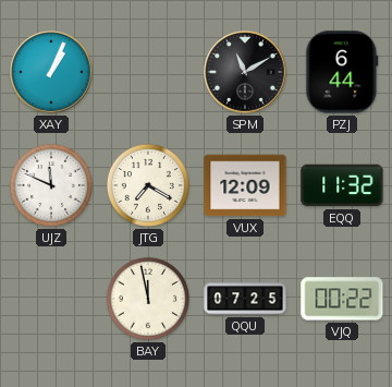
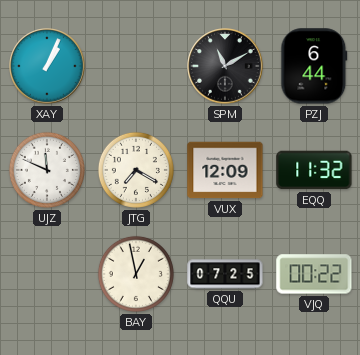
BAY: 11:58 -> 12:58
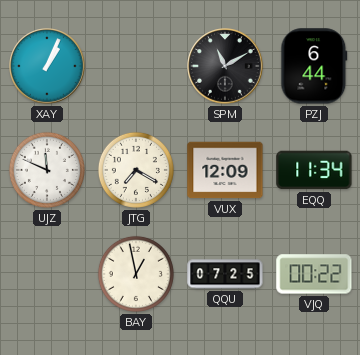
EQQ: 11:32 -> 11:34
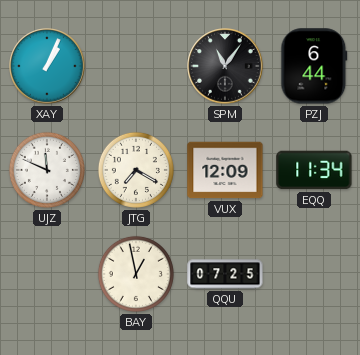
SPM: 11:10 -> 11:06
VJQ: 00:22 -> none
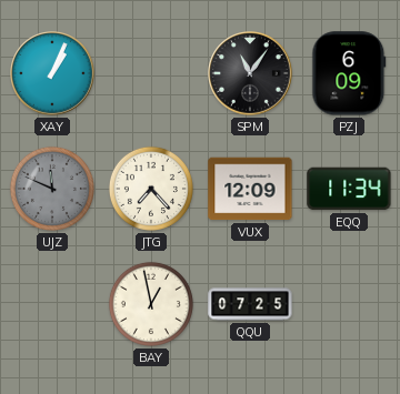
PZJ: 6:44 -> 6:09
UJZ dial: white -> grey
JTG: 7:20 -> 7:23
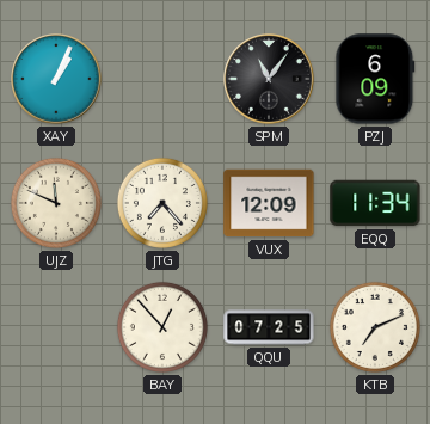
UJZ dial: grey -> cream
BAY: 12:58 -> 12:53
KTB: none -> 7:11
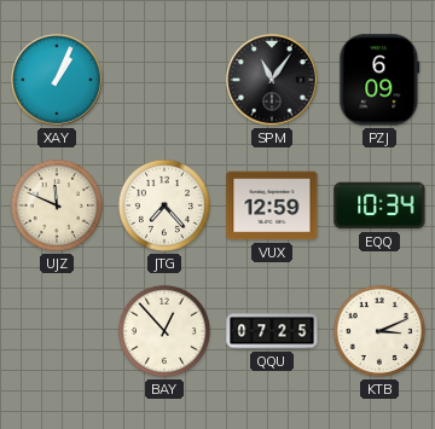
VUX: 12:09 -> 12:59
EQQ: 11:34 -> 10:34
KTB: 7:11 -> 3:11
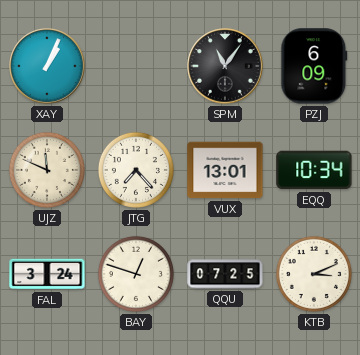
VUX: 12:59 -> 13:01
FAL: none -> 3:24
BAY: 12:53 -> 12:48
